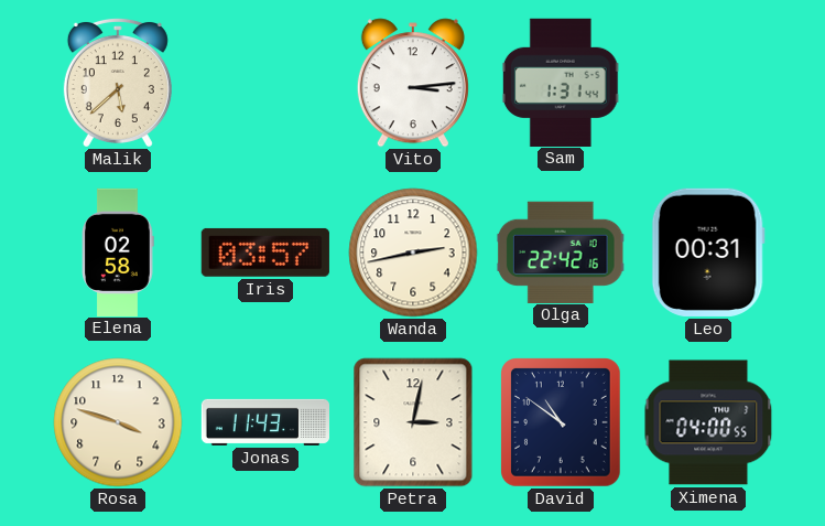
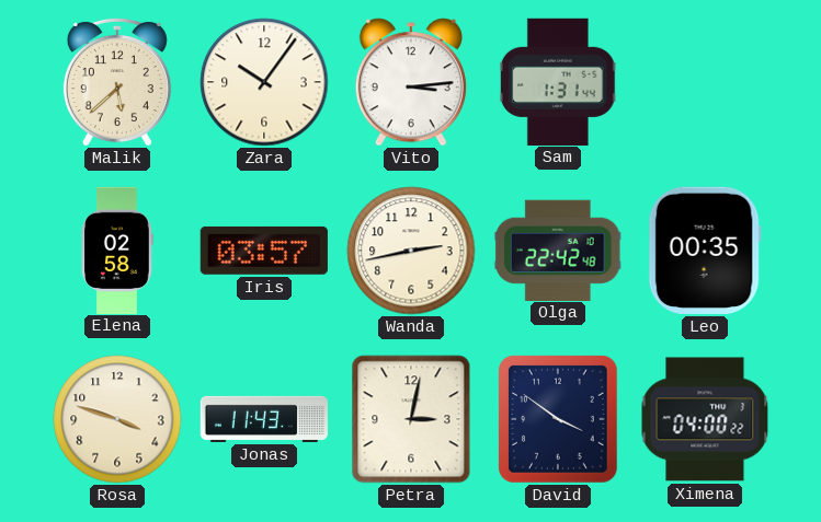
Zara: none -> 10:06
Olga: 22:42:16 -> 22:42:48
Leo: 00:31 -> 00:35
David: 10:51 -> 3:51
Ximena: 04:00:55 -> 04:00:22
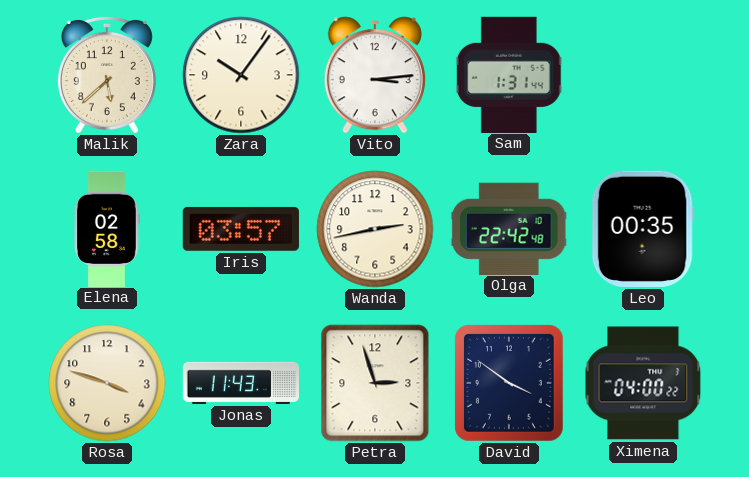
Petra: 3:02 -> 2:57
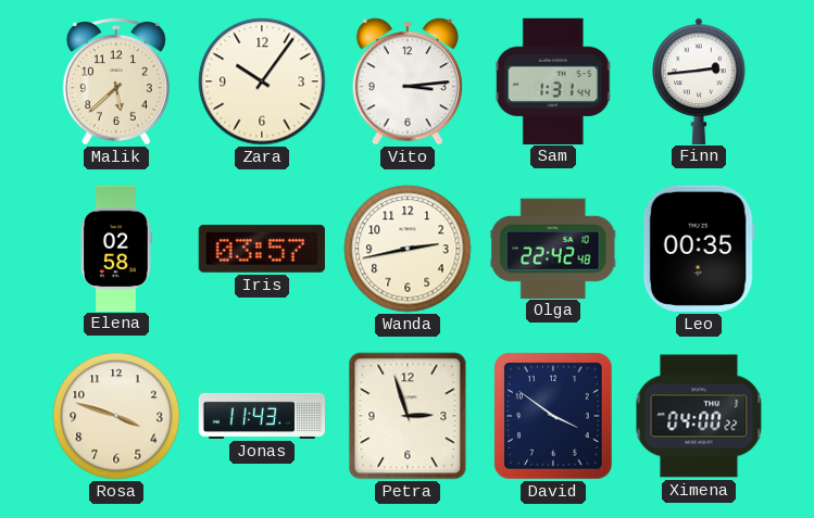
Finn: none -> 2:44
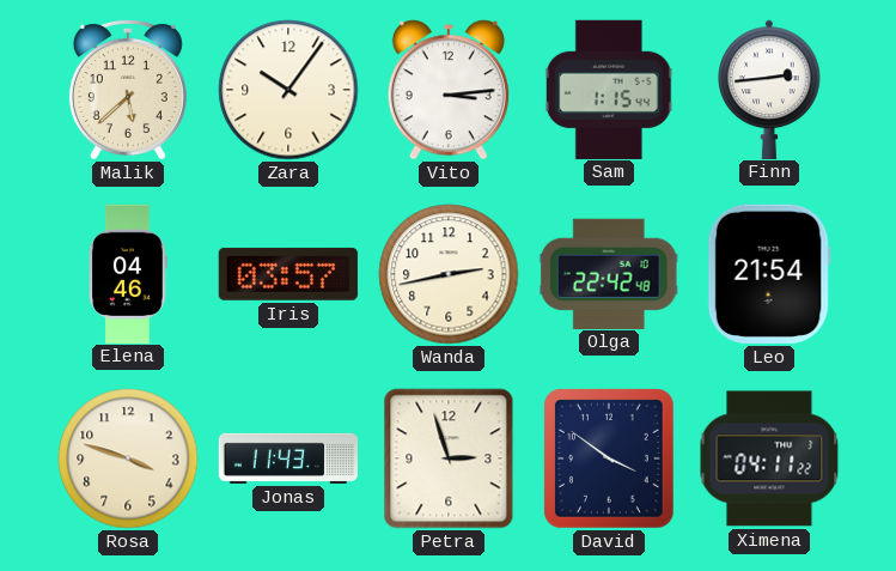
Sam: 1:31 -> 1:15
Elena: 02:58 -> 04:46
Leo: 00:35 -> 21:54
Ximena: 04:00 -> 04:11
